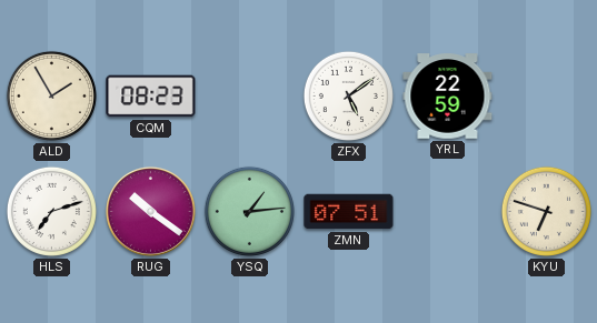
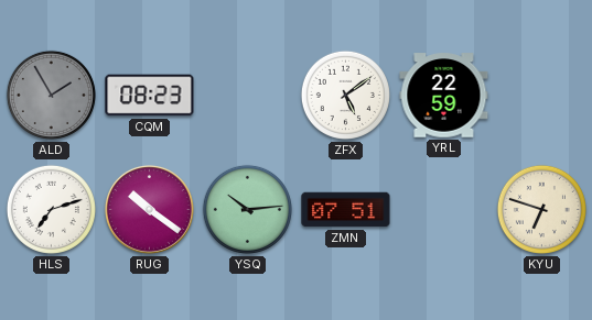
ALD dial: cream -> grey
YSQ: 1:14 -> 10:14
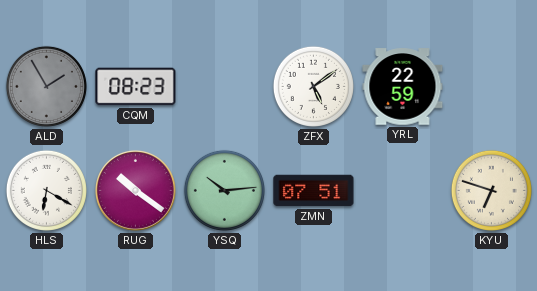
HLS: 7:12 -> 6:20
